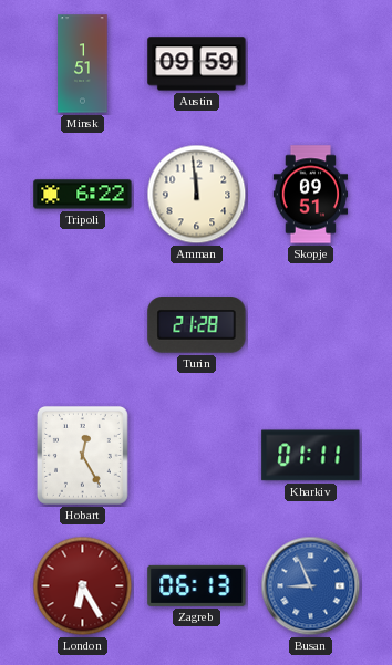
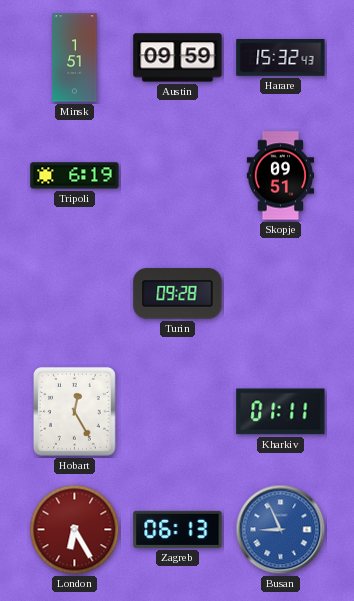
Harare: none -> 15:32
Tripoli: 6:22 -> 6:19
Amman: 11:59 -> none
Turin: 21:28 -> 09:28
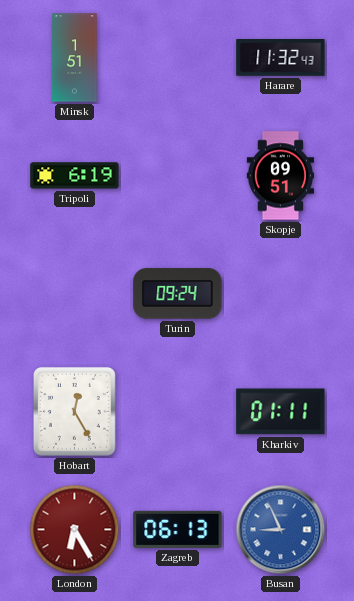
Austin: 09:59 -> none
Harare: 15:32 -> 11:32
Turin: 09:28 -> 09:24
